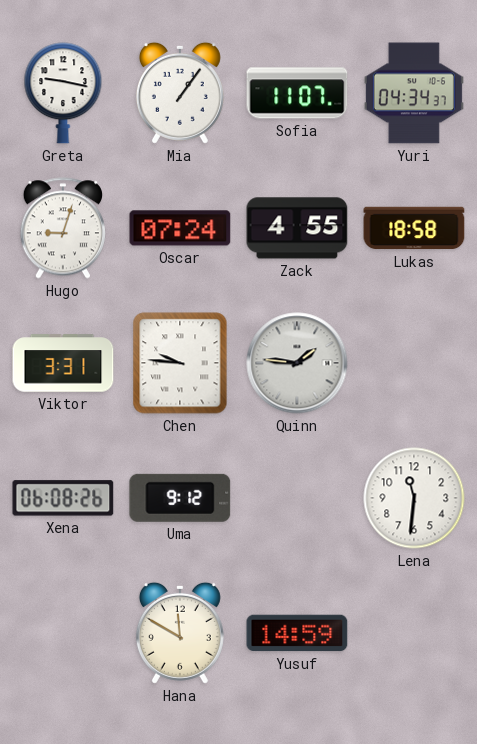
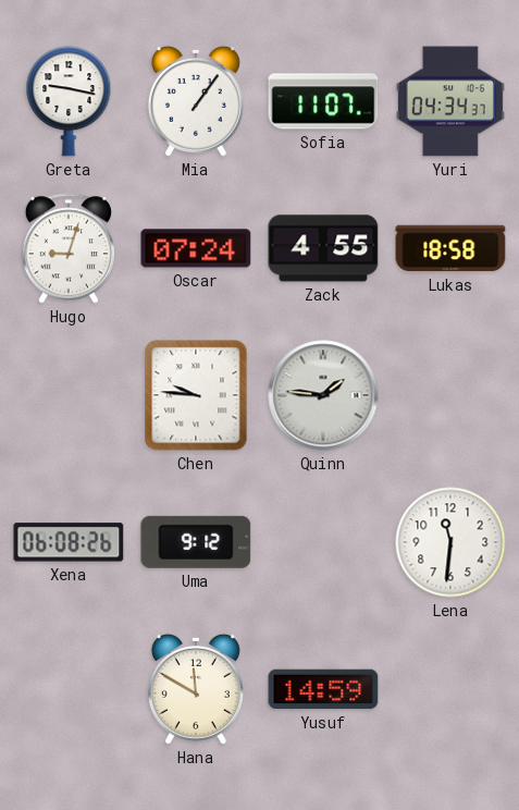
Viktor: 3:31 -> none
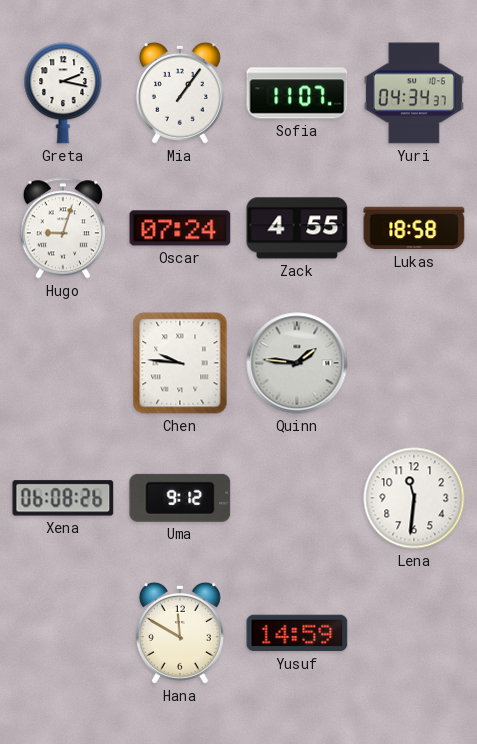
Greta: 9:17 -> 2:17
